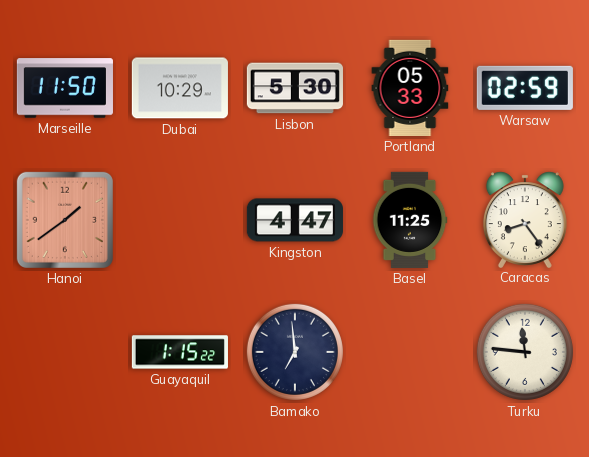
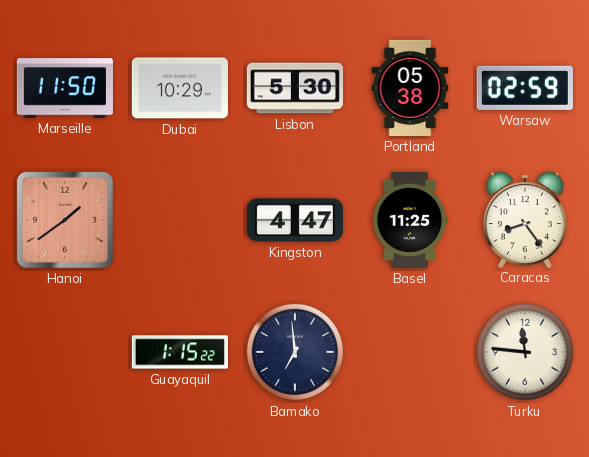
Portland: 05:33 -> 05:38
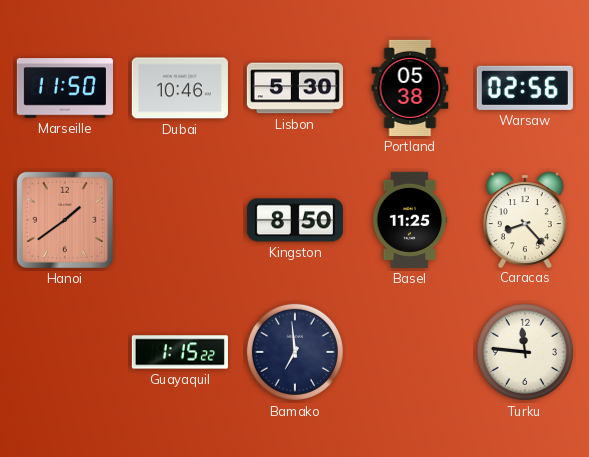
Dubai: 10:29 -> 10:46
Warsaw: 02:59 -> 02:56
Kingston: 4:47 -> 8:50
Caracas: 8:24 -> 8:23
